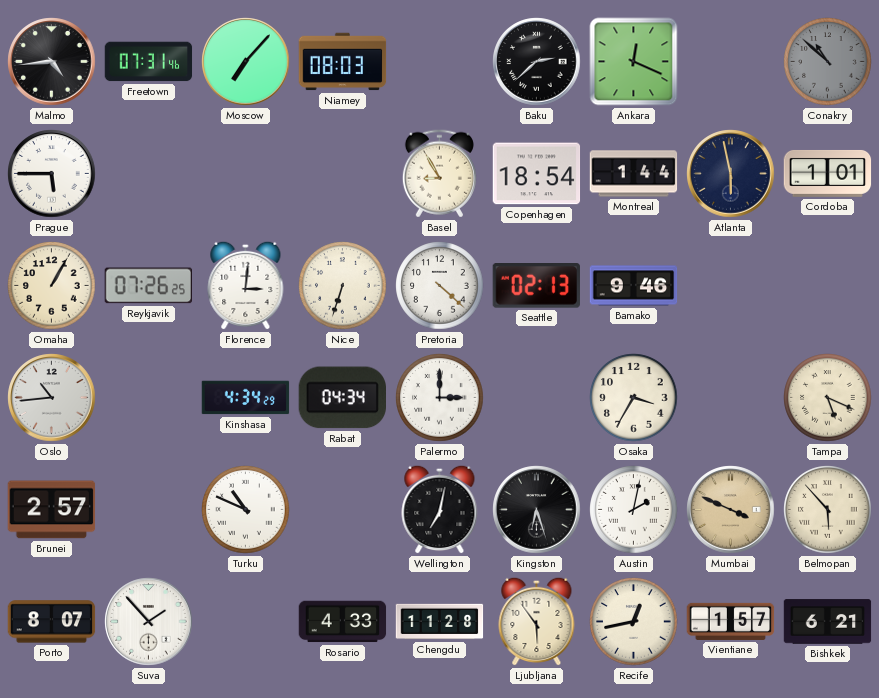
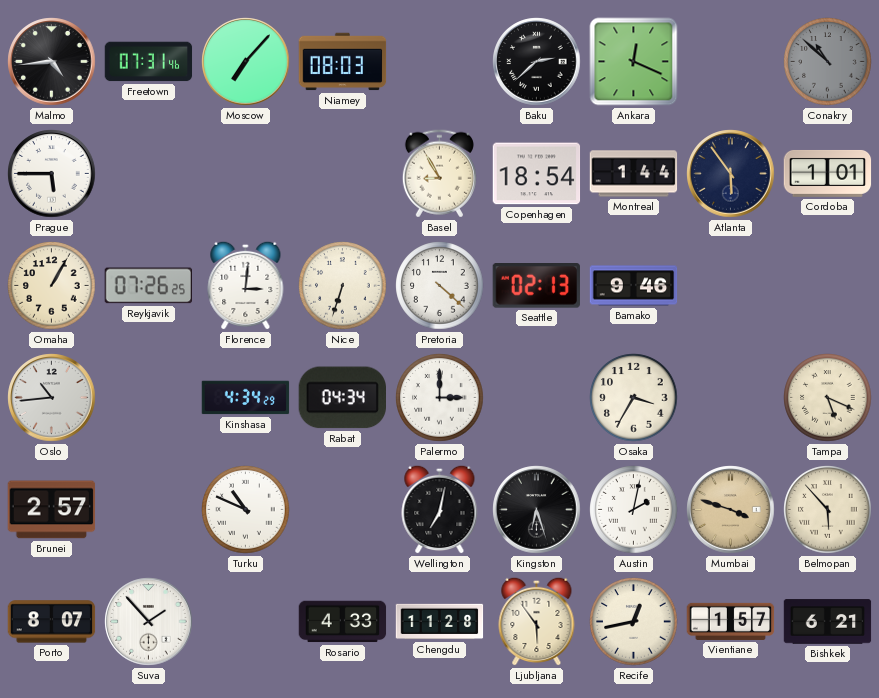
Atlanta: 5:58 -> 5:54
Mumbai: 3:49 -> 3:48
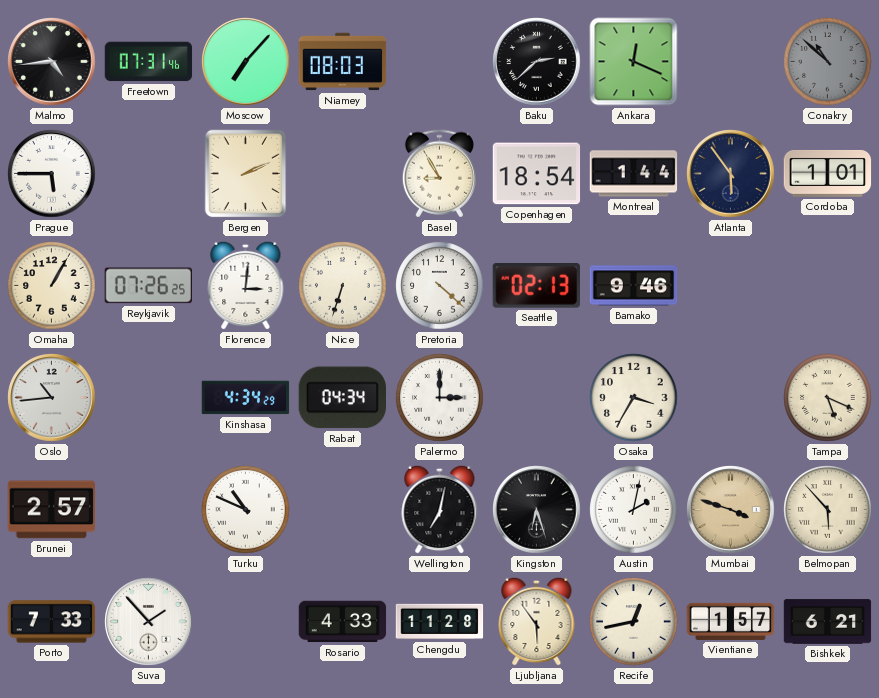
Bergen: none -> 2:11
Porto: 8:07 -> 7:33
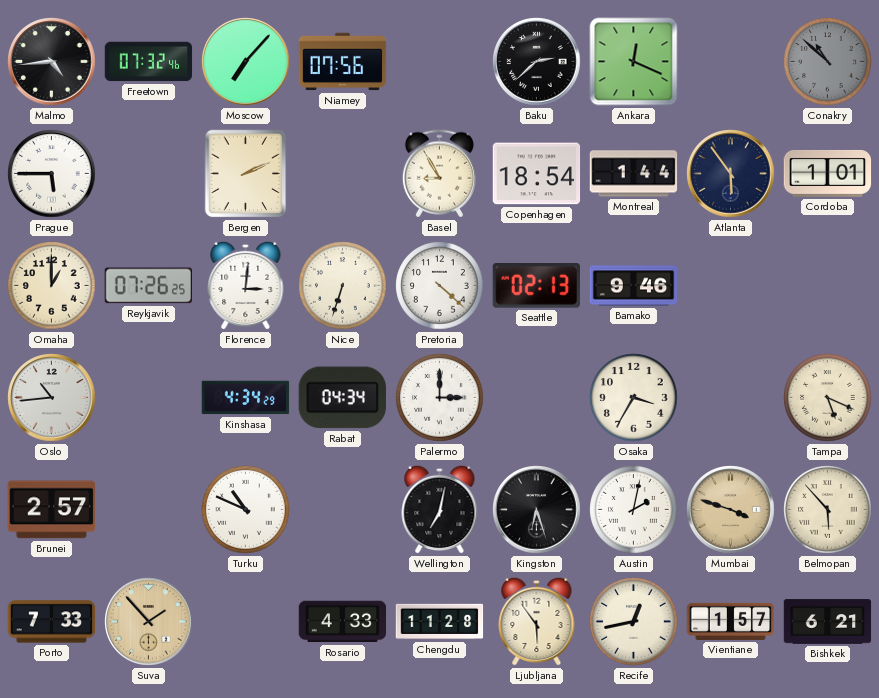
Freetown: 07:31 -> 07:32
Niamey: 08:03 -> 07:56
Omaha: 1:05 -> 1:00
Suva dial: white -> champagne
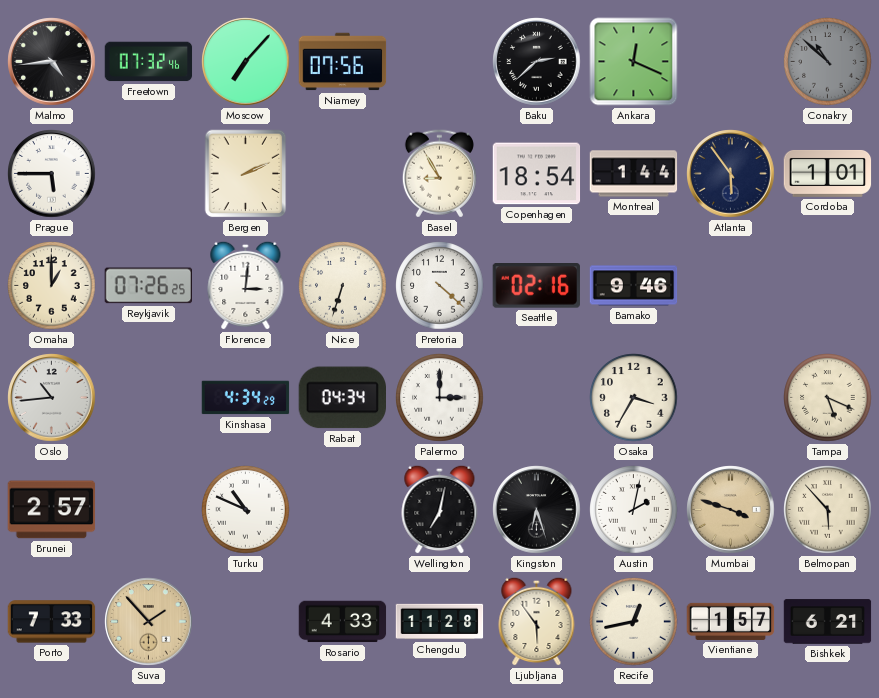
Seattle: 02:13 -> 02:16
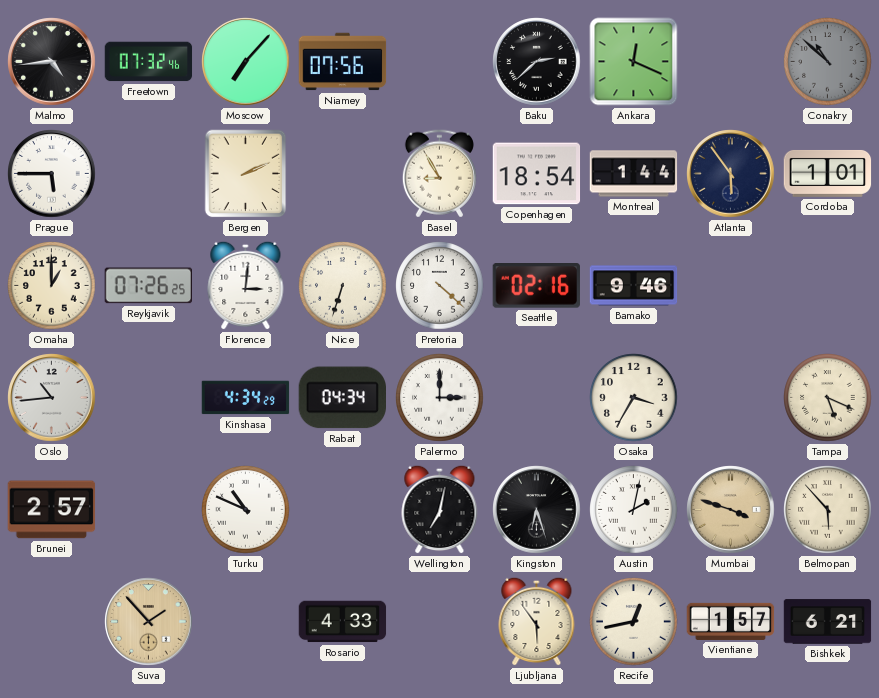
Porto: 7:33 -> none
Chengdu: 11:28 -> none
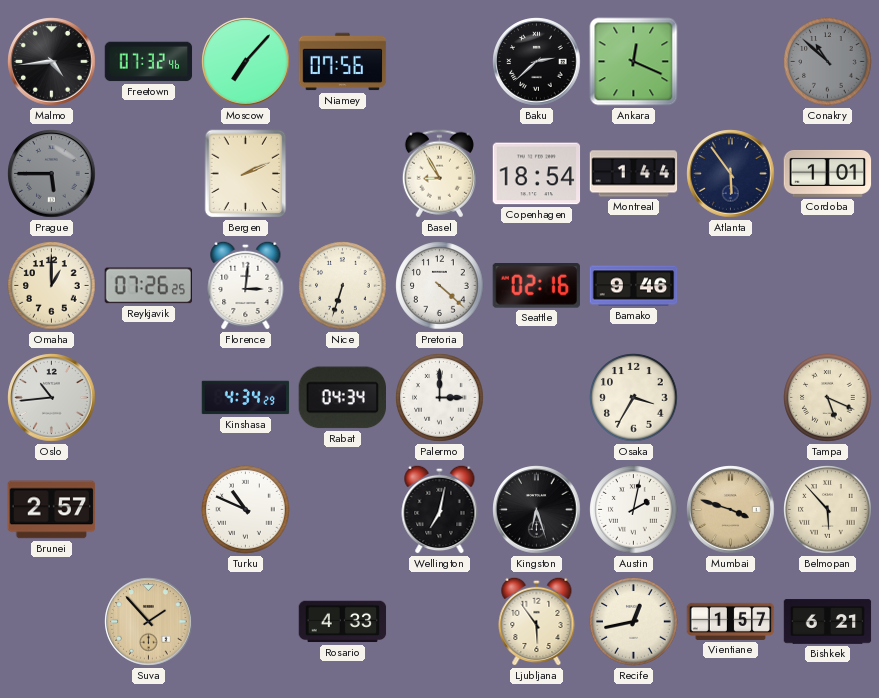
Prague dial: white -> grey
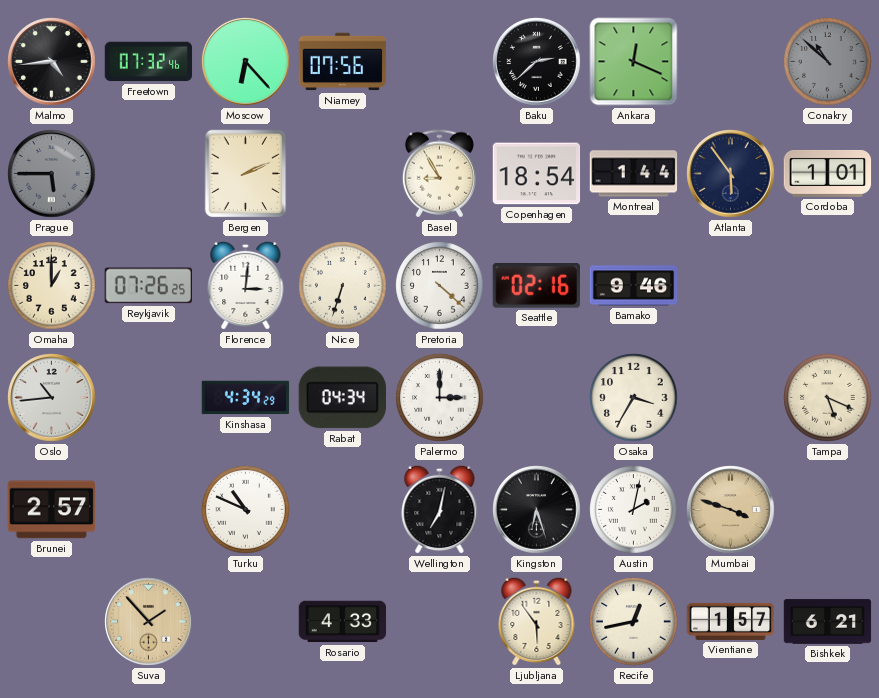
Moscow: 7:07 -> 6:23
Belmopan: 5:53 -> none
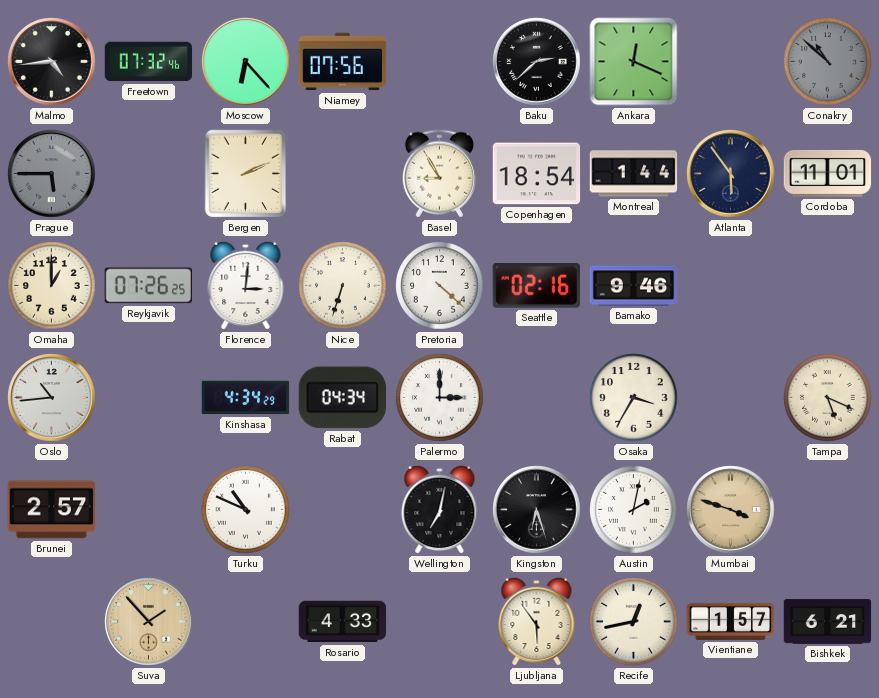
Cordoba: 1:01 -> 11:01
